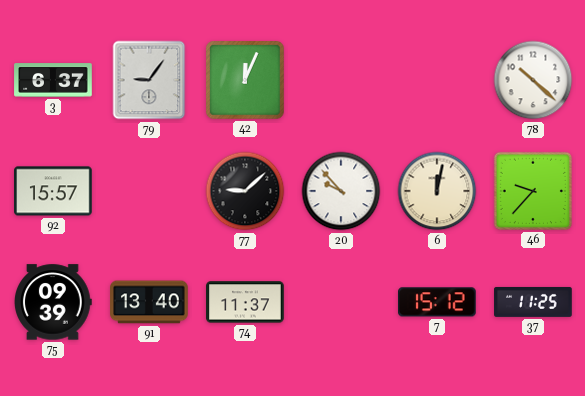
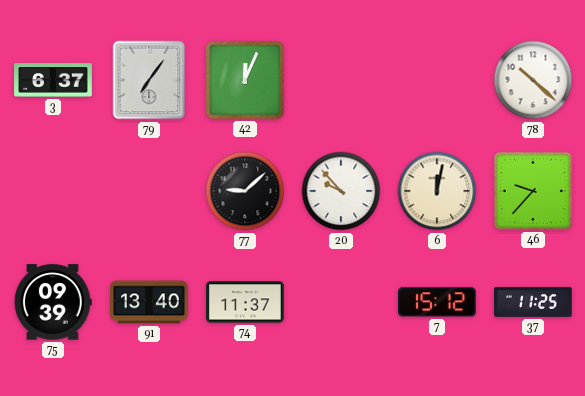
79: 9:06 -> 7:06
92: 15:57 -> none
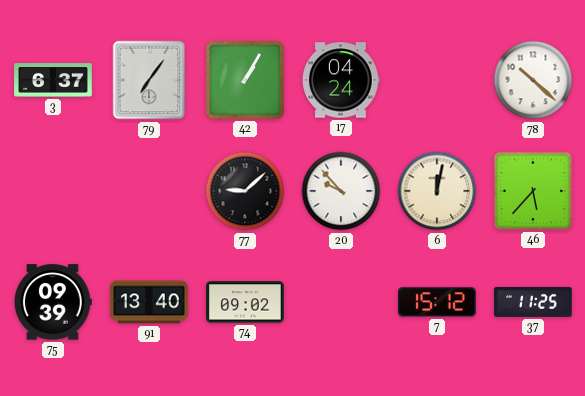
42: 12:04 -> 1:05
17: none -> 04:24
46: 9:37 -> 5:37
74: 11:37 -> 09:02
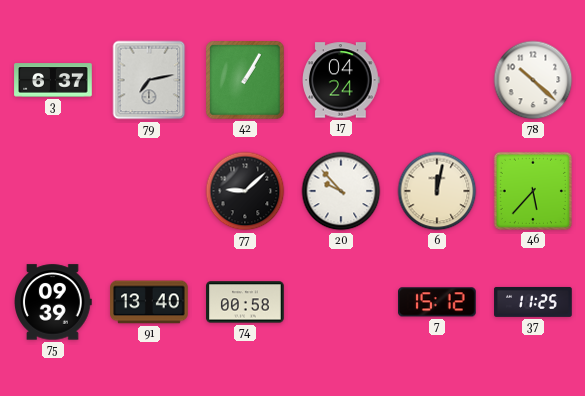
79: 7:06 -> 7:13
74: 09:02 -> 00:58
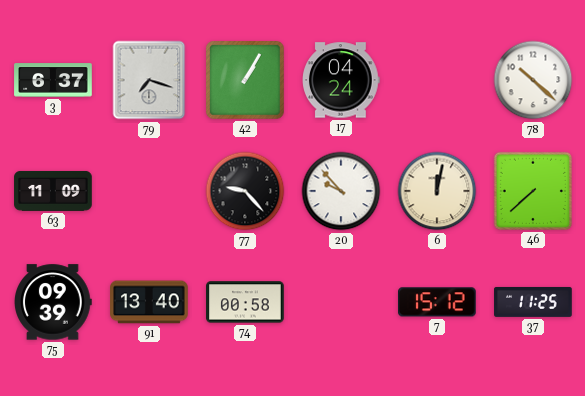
79: 7:13 -> 7:18
63: none -> 11:09
77: 9:08 -> 9:23
46: 5:37 -> 7:38
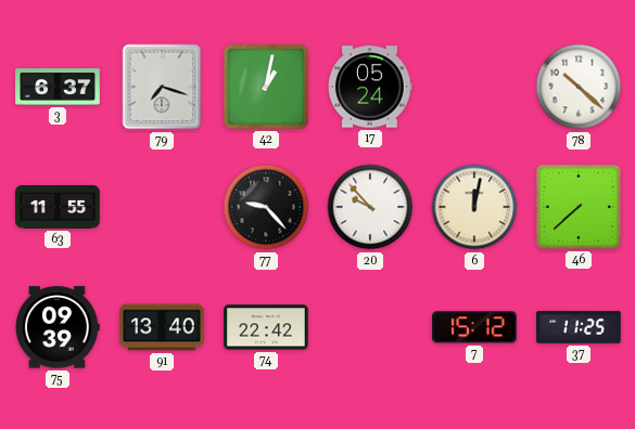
42: 1:05 -> 1:02
17: 04:24 -> 05:24
63: 11:09 -> 11:55
74: 00:58 -> 22:42
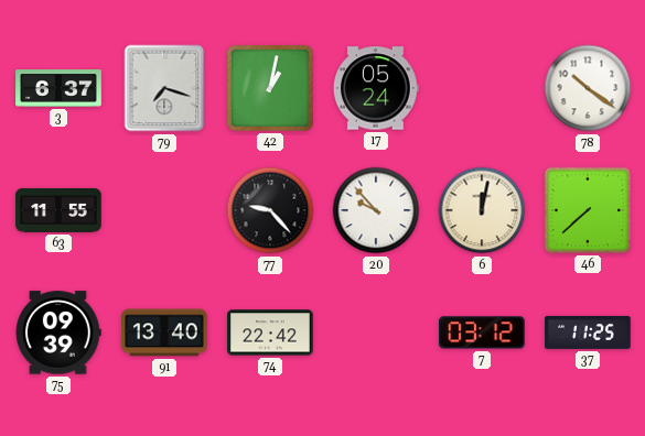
78: 10:22 -> 10:21
7: 15:12 -> 03:12
